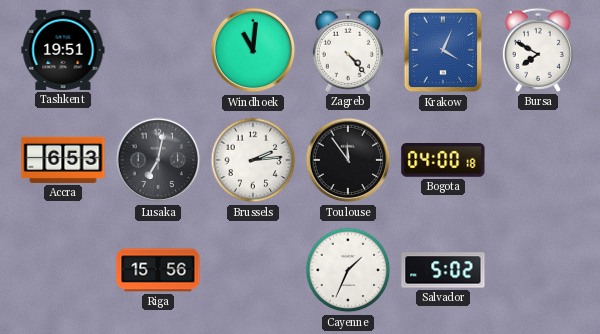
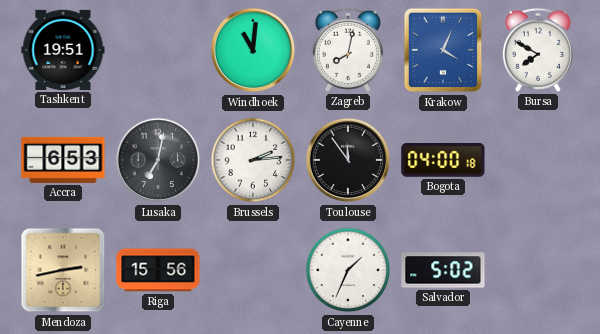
Zagreb: 4:23 -> 8:02
Mendoza: none -> 2:43
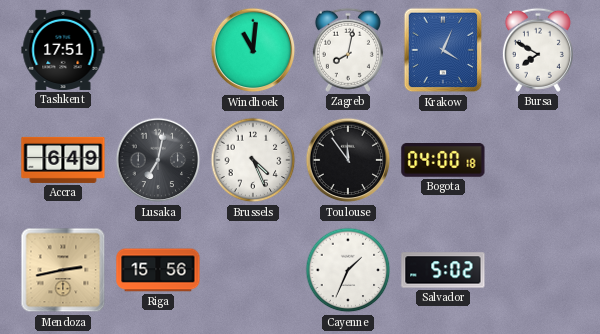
Tashkent: 19:51 -> 17:51
Accra: 6:53 -> 6:49
Brussels: 2:14 -> 4:26
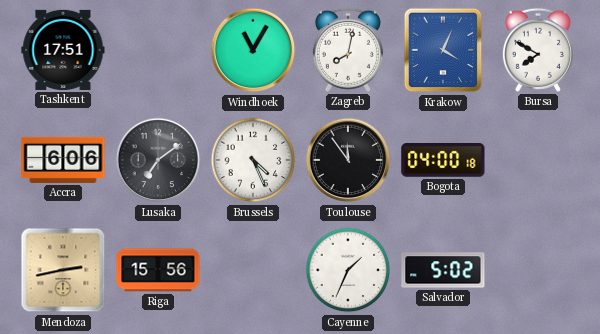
Windhoek: 11:01 -> 11:05
Accra: 6:49 -> 6:06
Lusaka: 7:02 -> 7:09
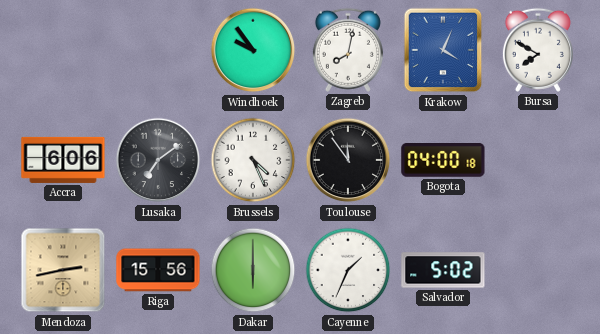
Tashkent: 17:51 -> none
Windhoek: 11:05 -> 9:54
Dakar: none -> 6:00
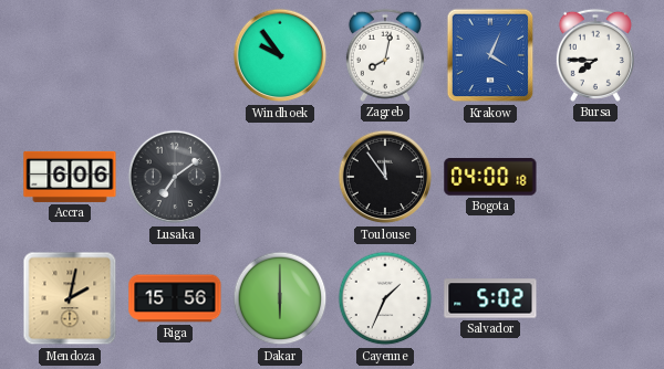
Bursa: 7:50 -> 7:45
Brussels: 4:26 -> none
Mendoza: 2:43 -> 2:02
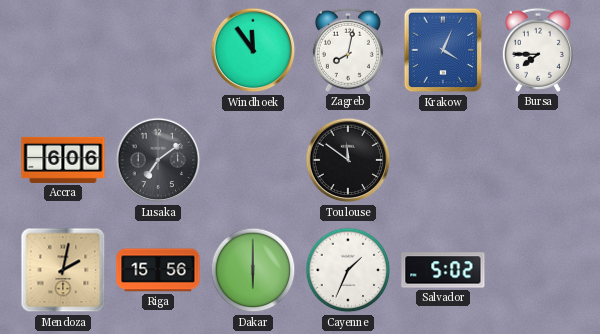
Windhoek: 9:54 -> 11:54
Toulouse: 11:54 -> 11:51
Bogota: 04:00 -> none
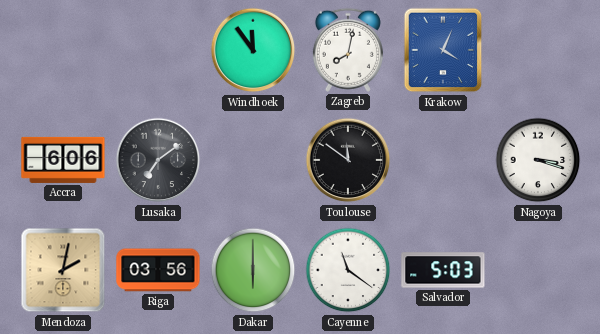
Bursa: 7:45 -> none
Nagoya: none -> 3:18
Riga: 15:56 -> 03:56
Cayenne: 1:34 -> 11:21
Salvador: 5:02 -> 5:03
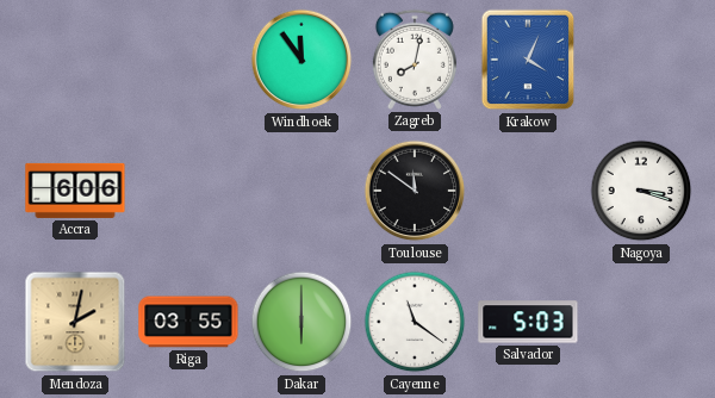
Lusaka: 7:09 -> none
Riga: 03:56 -> 03:55
